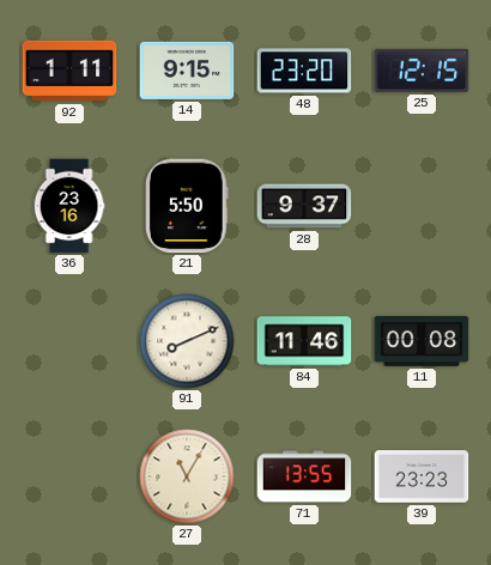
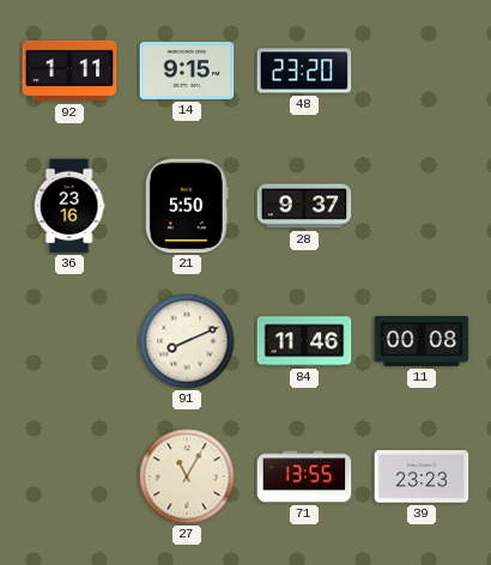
25: 12:15 -> none
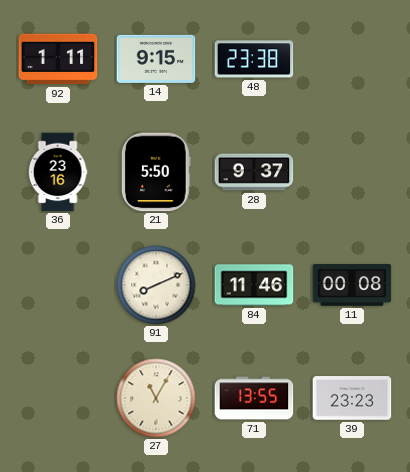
48: 23:20 -> 23:38
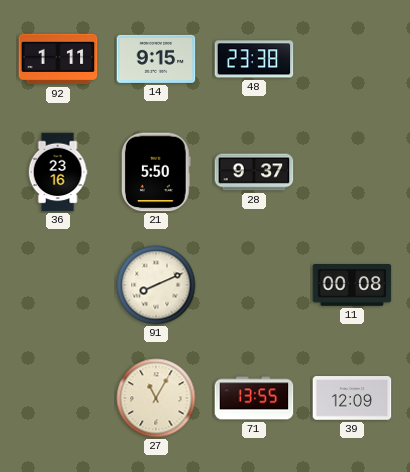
84: 11:46 -> none
39: 23:23 -> 12:09
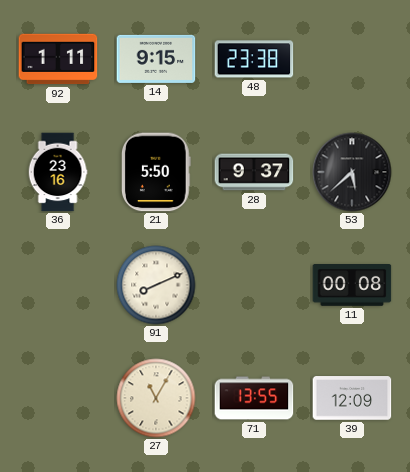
53: none -> 5:38
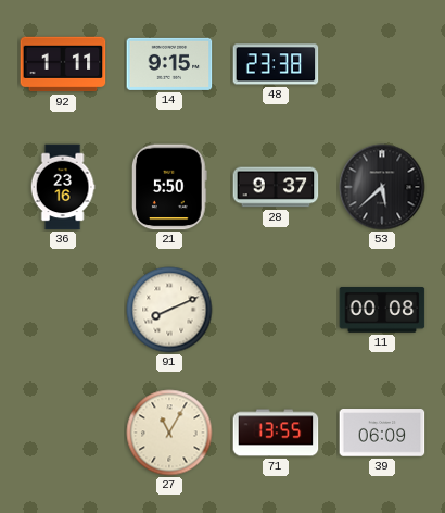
39: 12:09 -> 06:09
